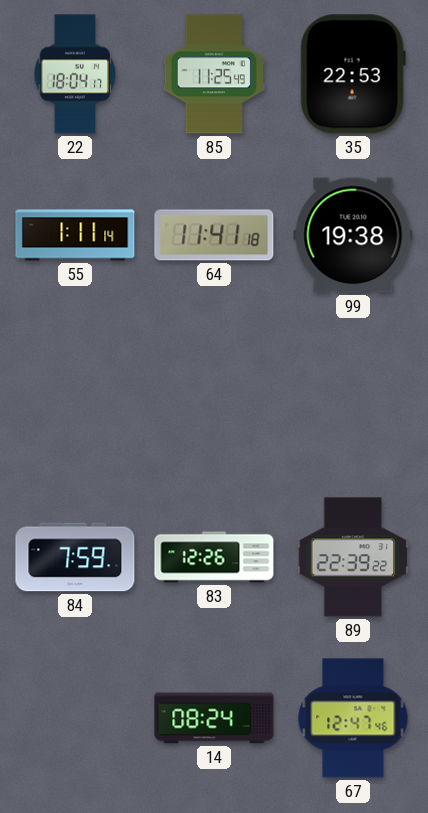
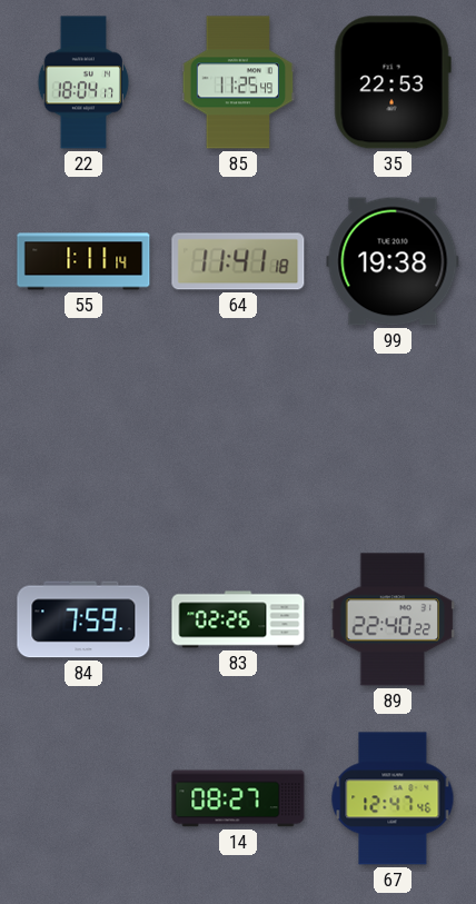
83: 12:26 -> 02:26
89: 22:39 -> 22:40
14: 08:24 -> 08:27
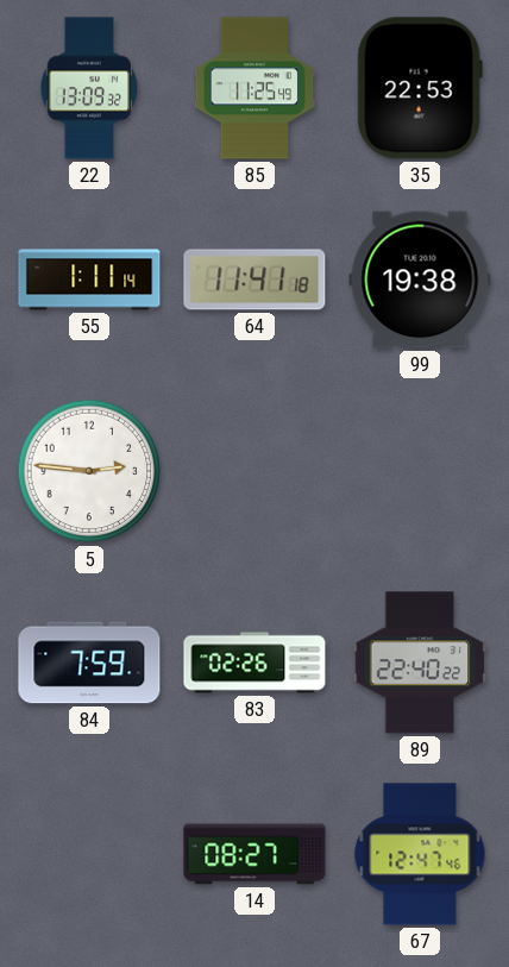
22: 18:04 -> 13:09
5: none -> 2:46
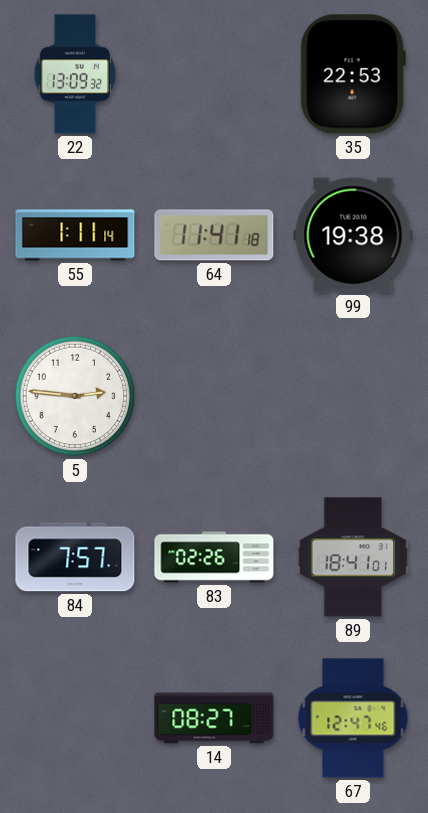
85: 11:25 -> none
84: 7:59 -> 7:57
89: 22:40 -> 18:41
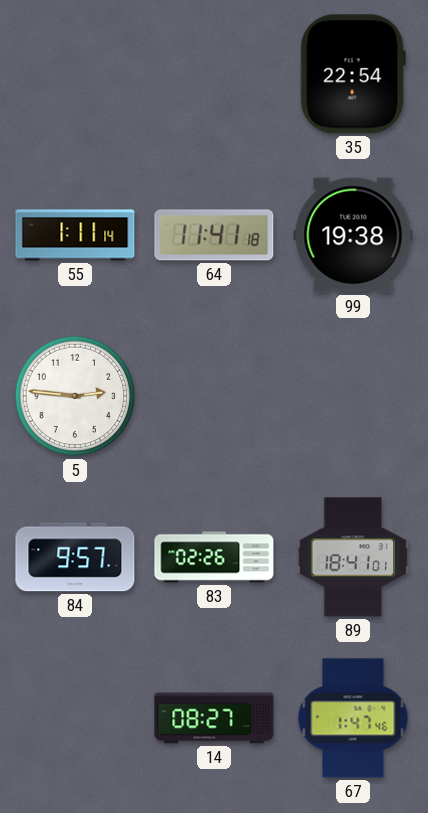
22: 13:09 -> none
35: 22:53 -> 22:54
84: 7:57 -> 9:57
67: 12:47 -> 1:47
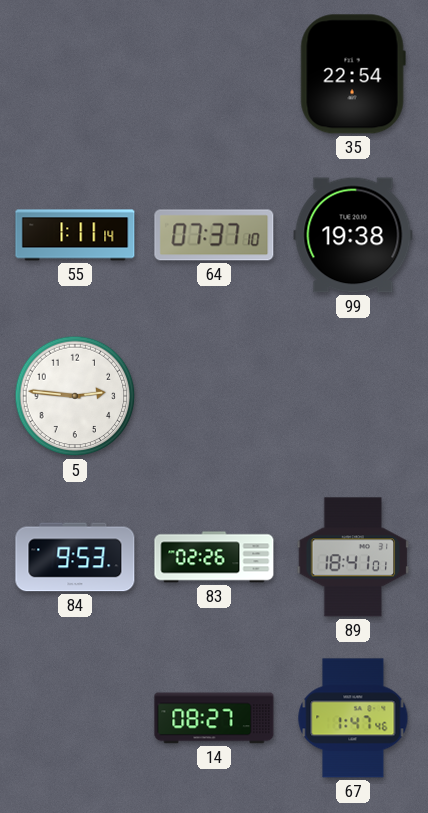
64: 11:41 -> 07:37
84: 9:57 -> 9:53
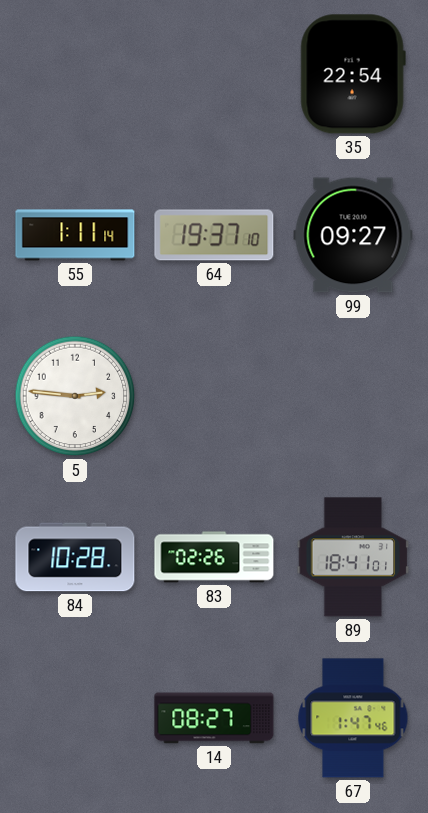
64: 07:37 -> 19:37
99: 19:38 -> 09:27
84: 9:53 -> 10:28
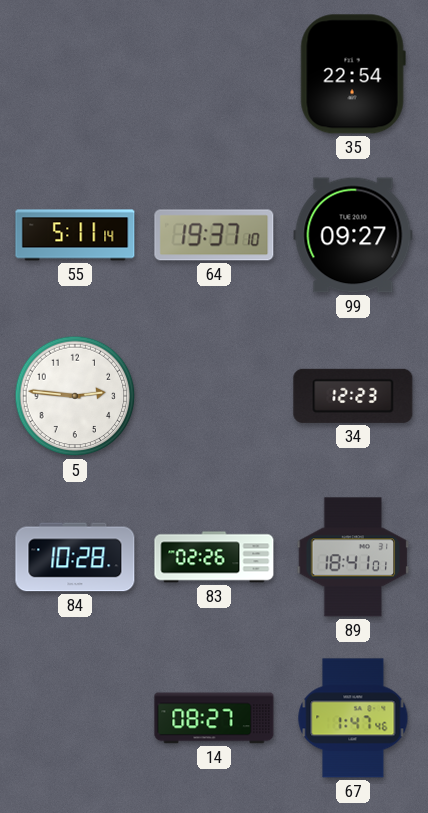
55: 1:11 -> 5:11
34: none -> 12:23
